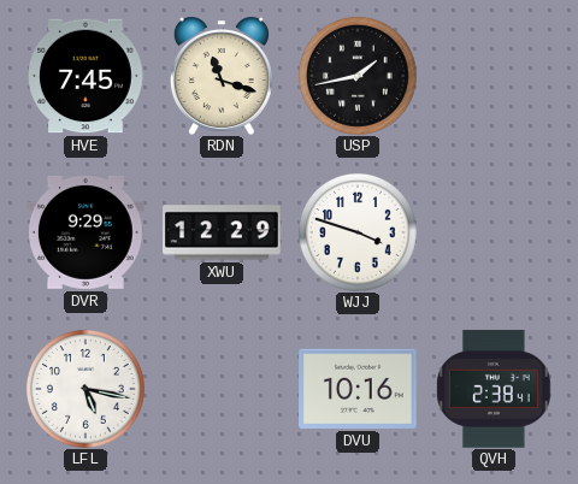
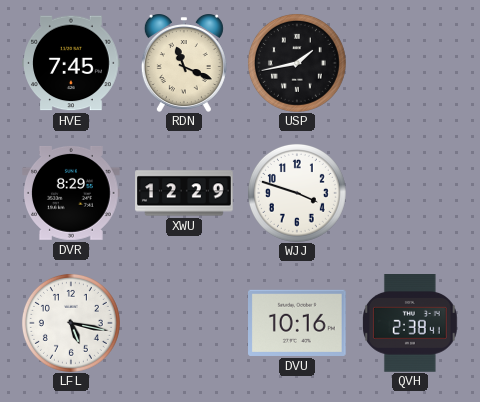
RDN: 11:18 -> 11:19
DVR: 9:29 -> 8:29
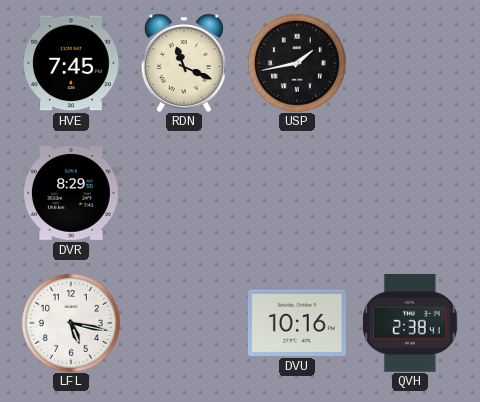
XWU: 12:29 -> none
WJJ: 3:48 -> none
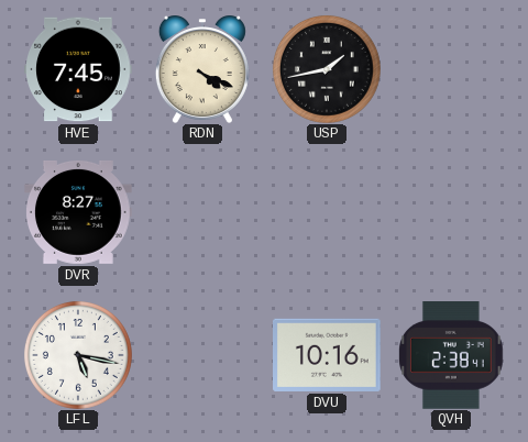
RDN: 11:19 -> 4:19
DVR: 8:29 -> 8:27
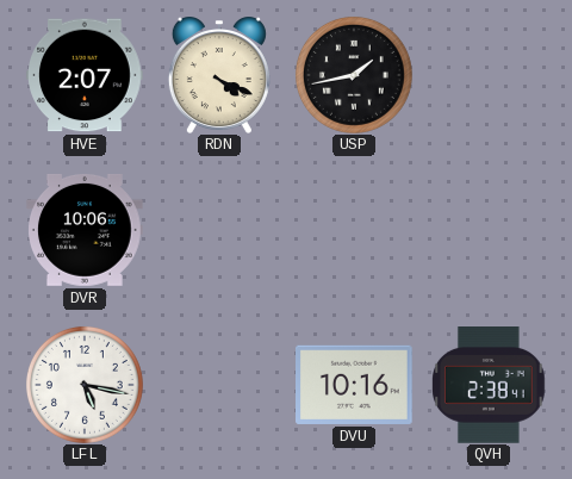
HVE: 7:45 -> 2:07
DVR: 8:27 -> 10:06
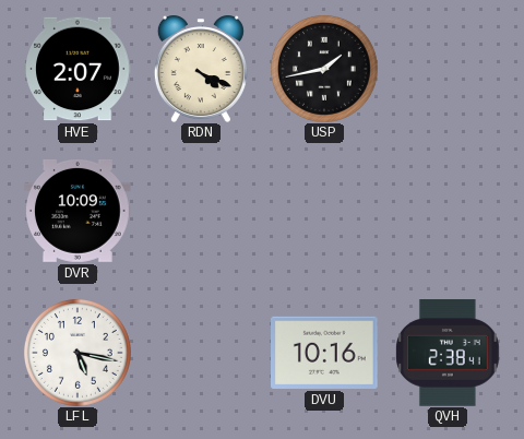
DVR: 10:06 -> 10:09
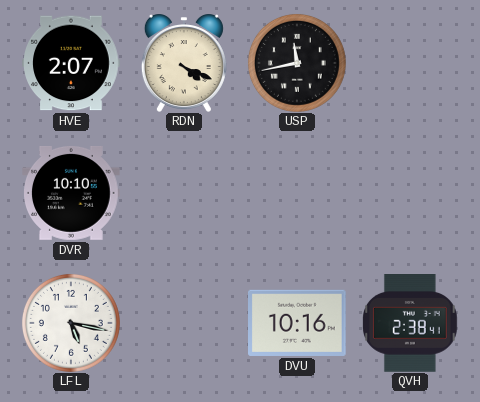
USP: 1:43 -> 11:43
DVR: 10:09 -> 10:10
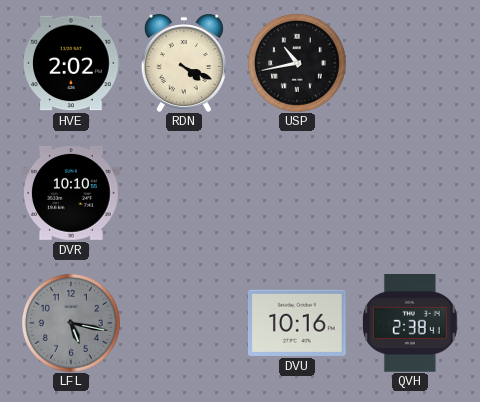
HVE: 2:07 -> 2:02
USP: 11:43 -> 10:43
LFL dial: white -> grey
